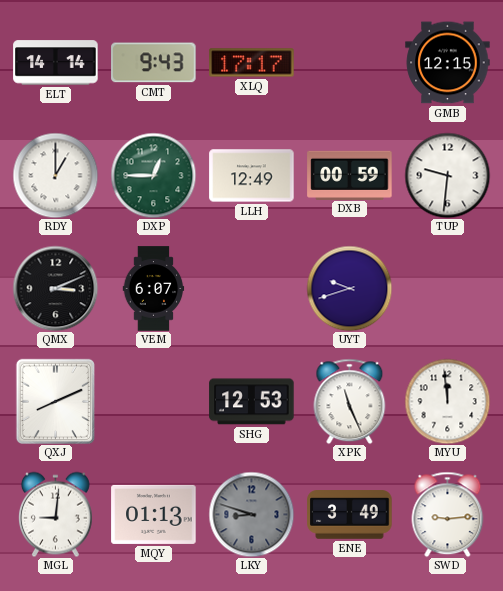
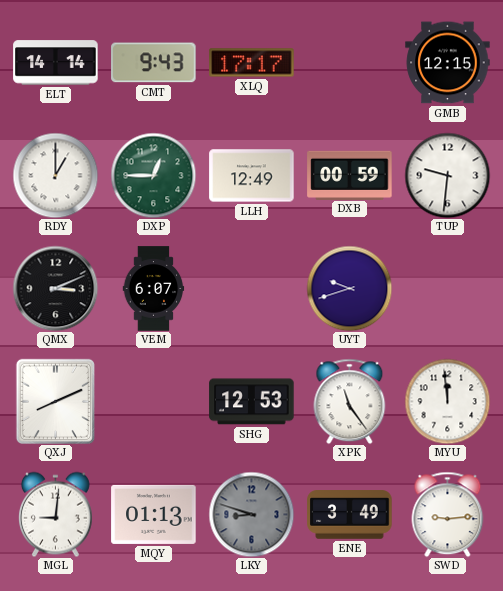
XPK: 11:26 -> 11:24
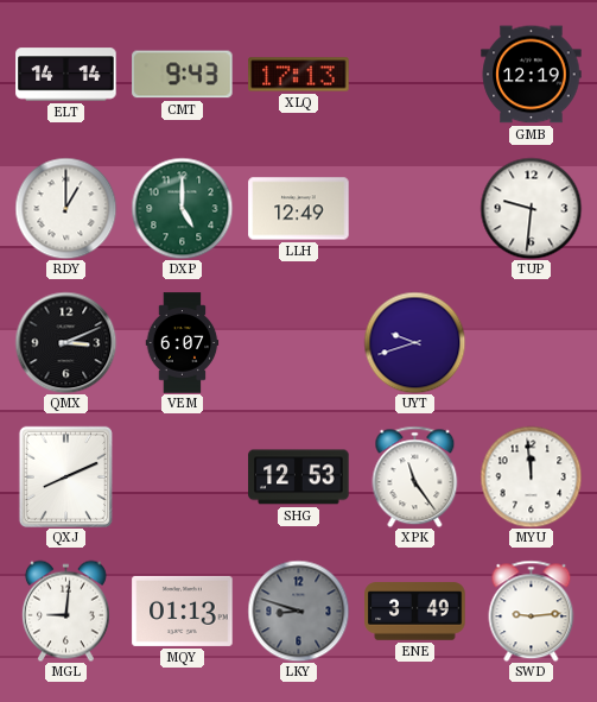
XLQ: 17:17 -> 17:13
GMB: 12:15 -> 12:19
DXP: 12:45 -> 5:00
DXB: 00:59 -> none
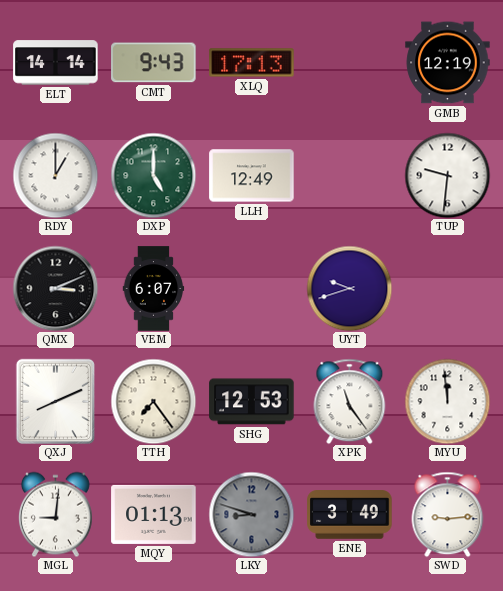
TTH: none -> 7:24
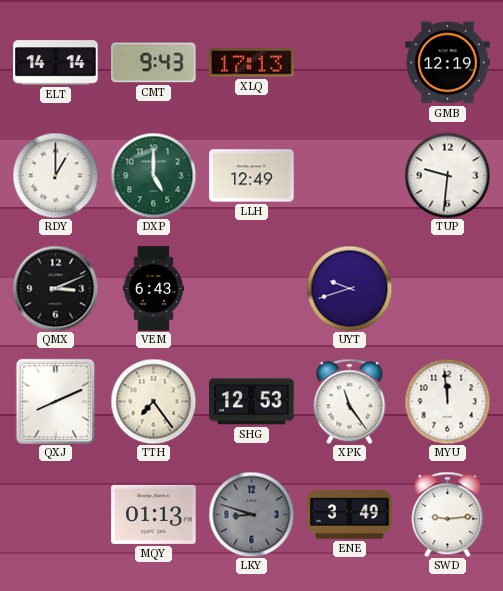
VEM: 6:07 -> 6:43
MGL: 9:01 -> none
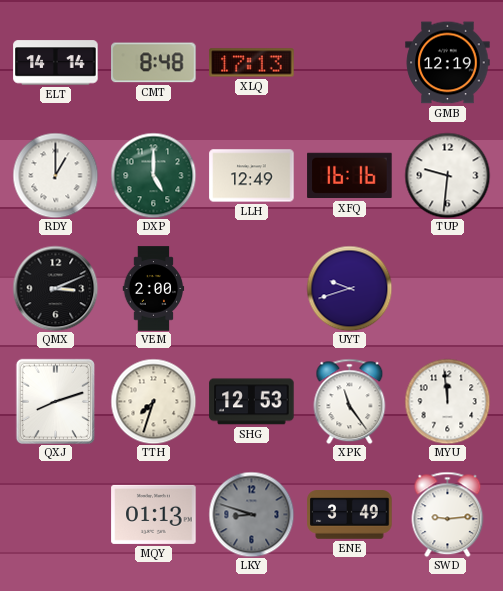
CMT: 9:43 -> 8:48
XFQ: none -> 16:16
VEM: 6:43 -> 2:00
QXJ: 8:11 -> 8:12
TTH: 7:24 -> 7:33
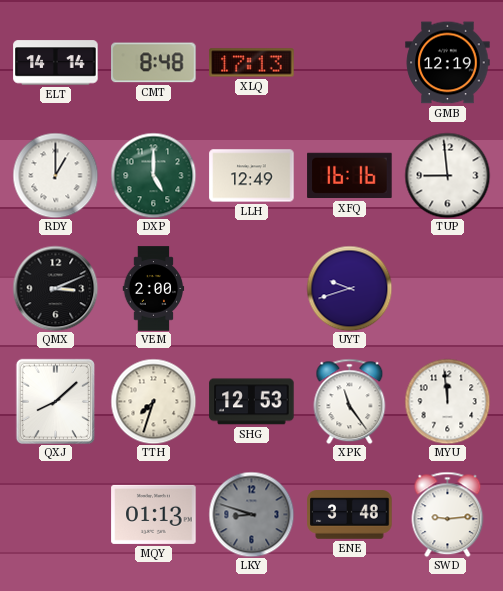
TUP: 9:31 -> 8:59
QXJ: 8:12 -> 8:08
ENE: 3:49 -> 3:48
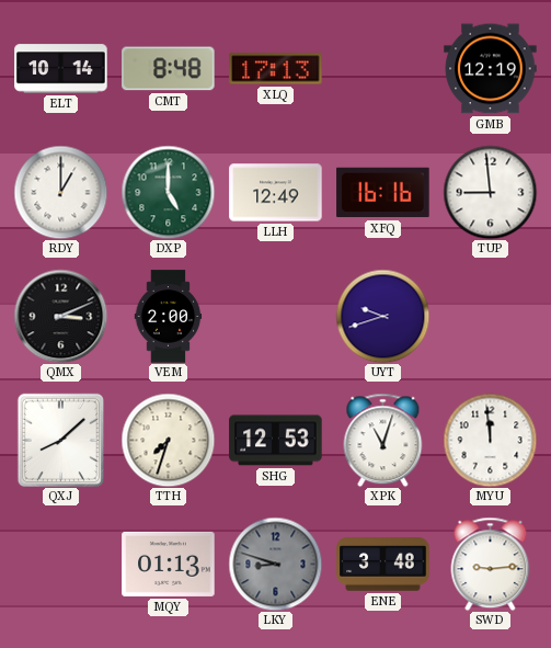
ELT: 14:14 -> 10:14
XPK: 11:24 -> 11:03
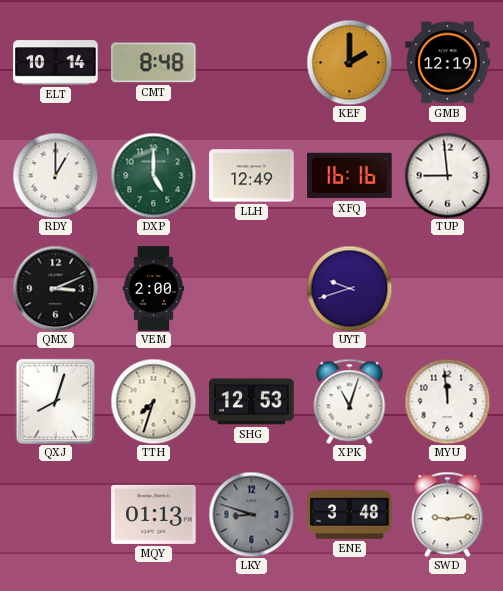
XLQ: 17:13 -> none
KEF: none -> 2:00
QXJ: 8:08 -> 8:03
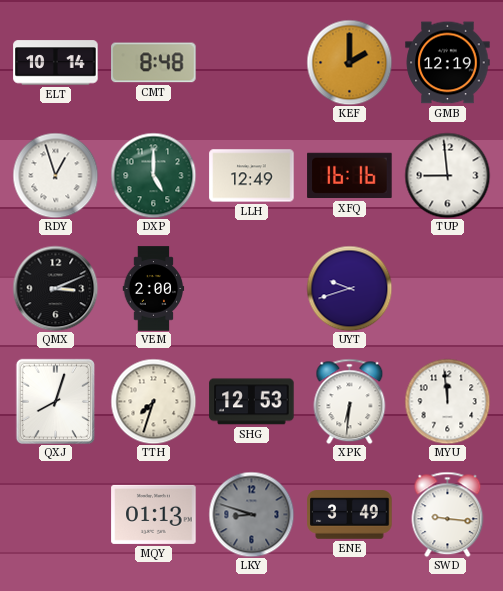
RDY: 1:00 -> 12:57
XPK: 11:03 -> 6:31
ENE: 3:48 -> 3:49
SWD: 9:14 -> 9:16
